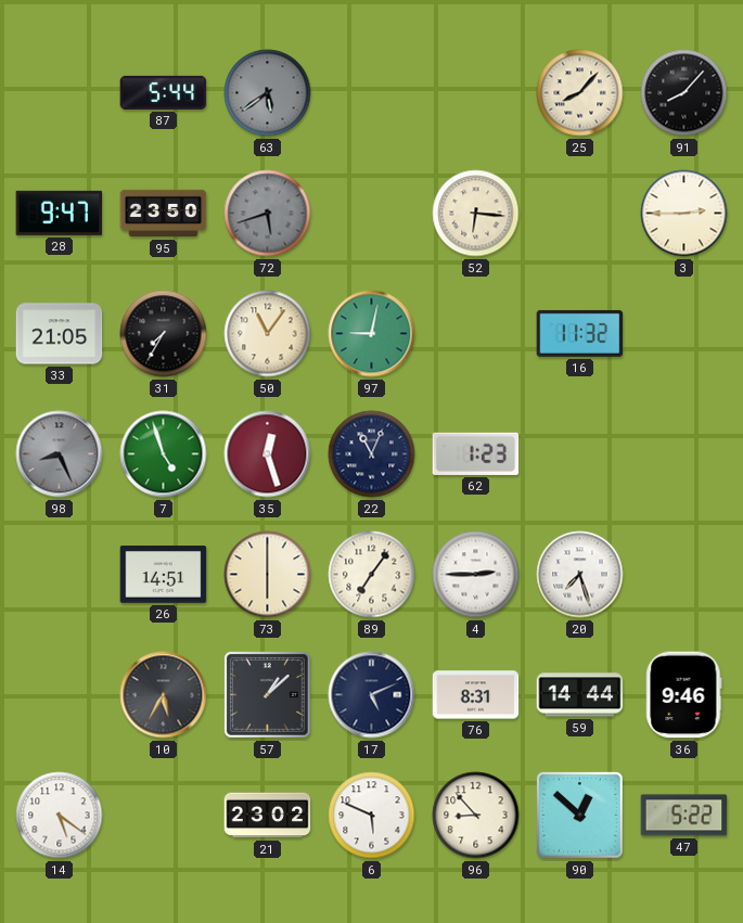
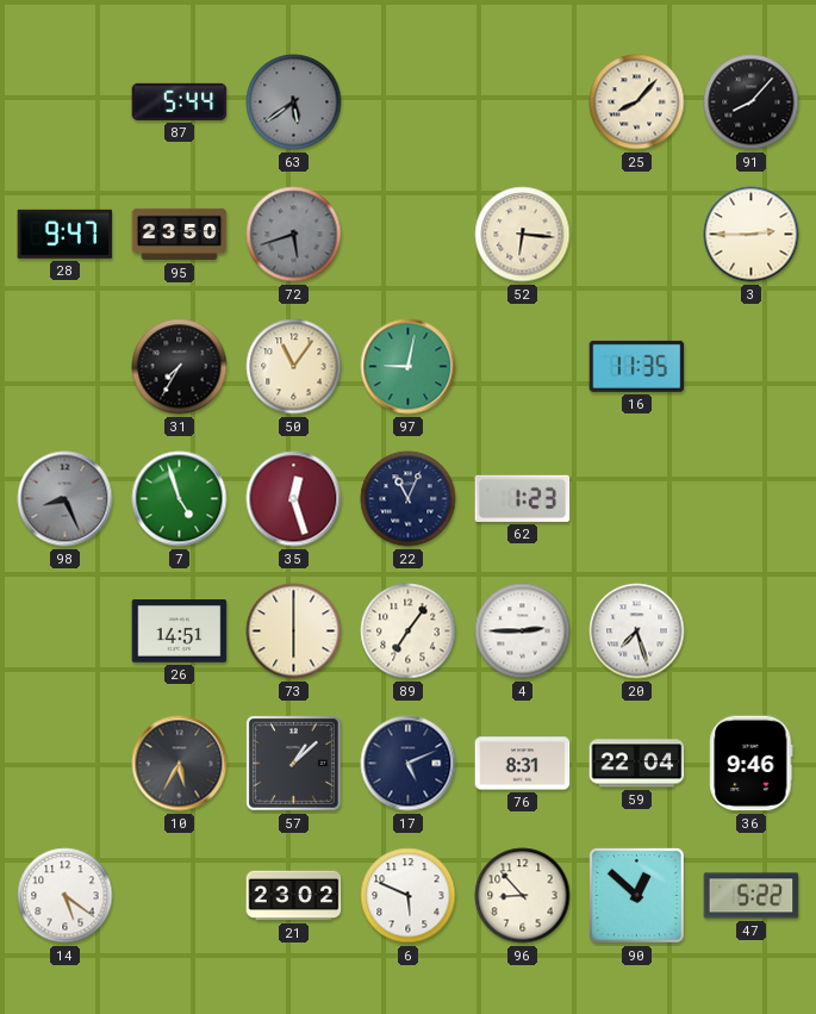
33: 21:05 -> none
16: 11:32 -> 11:35
59: 14:44 -> 22:04
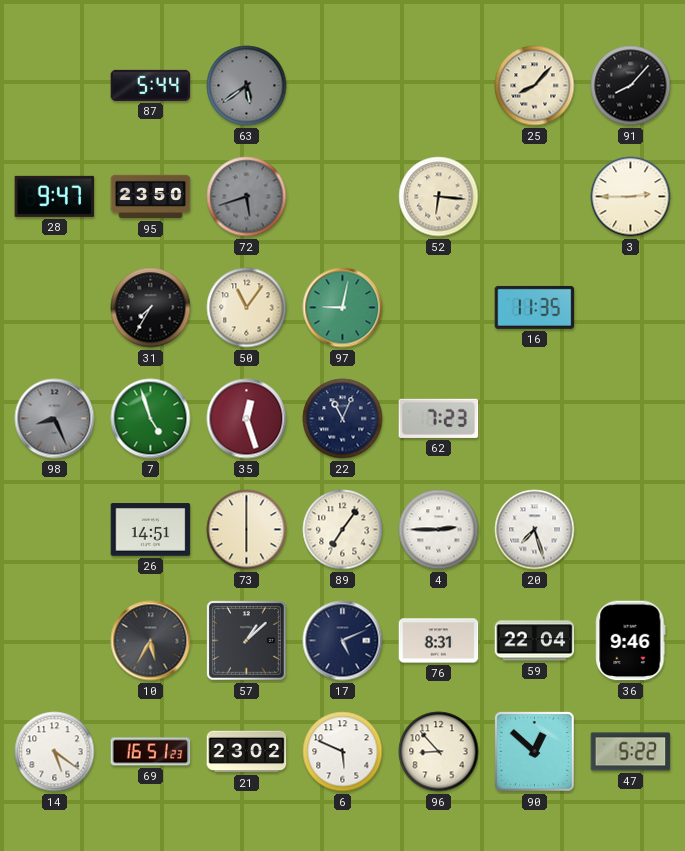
62: 1:23 -> 7:23
69: none -> 16:51
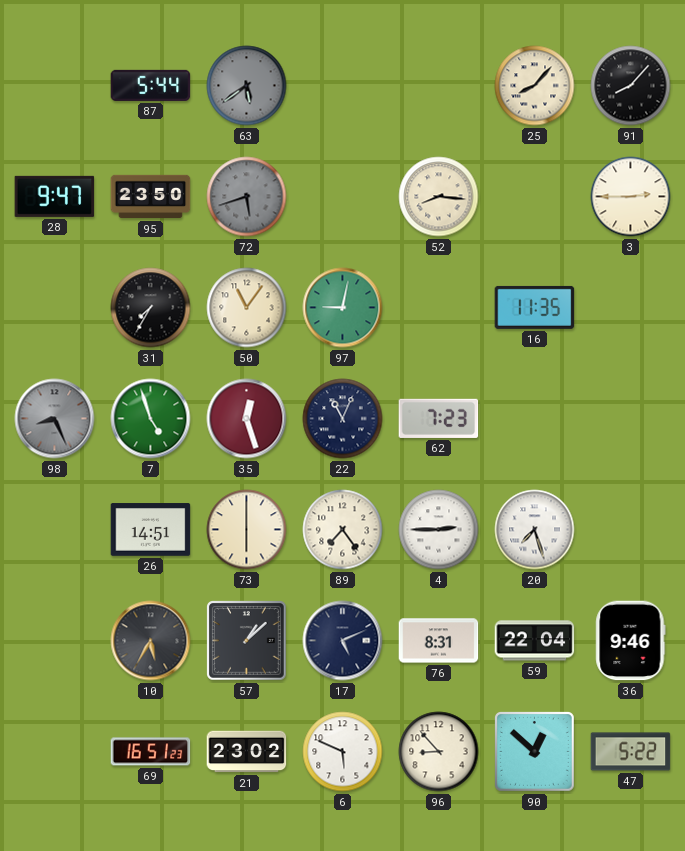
52: 6:16 -> 8:16
89: 7:06 -> 7:24
14: 5:21 -> none
